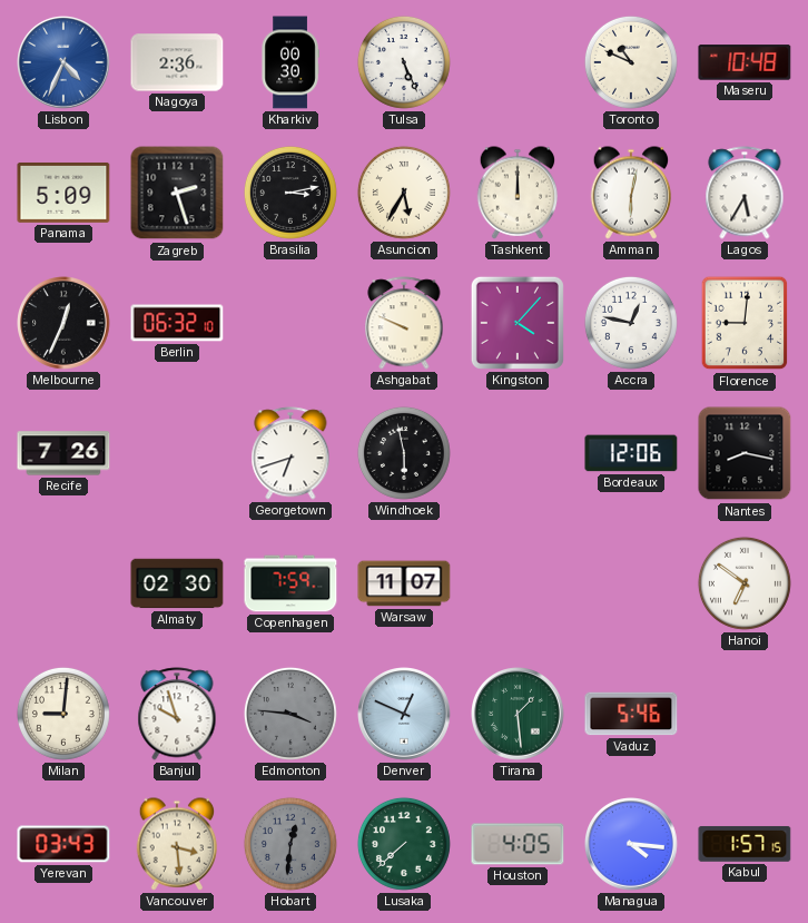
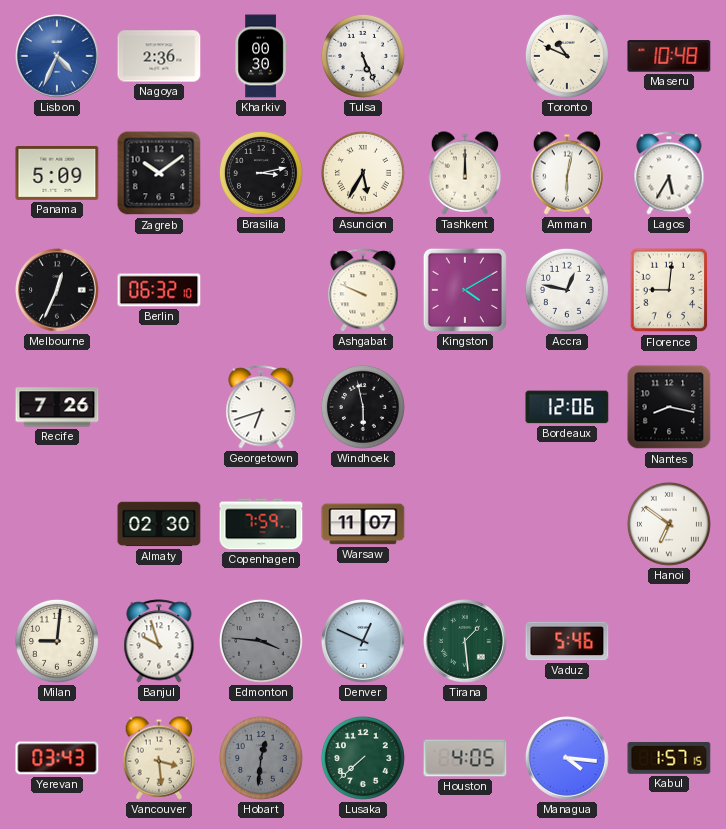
Zagreb: 2:27 -> 10:09
Kingston: 4:07 -> 4:10
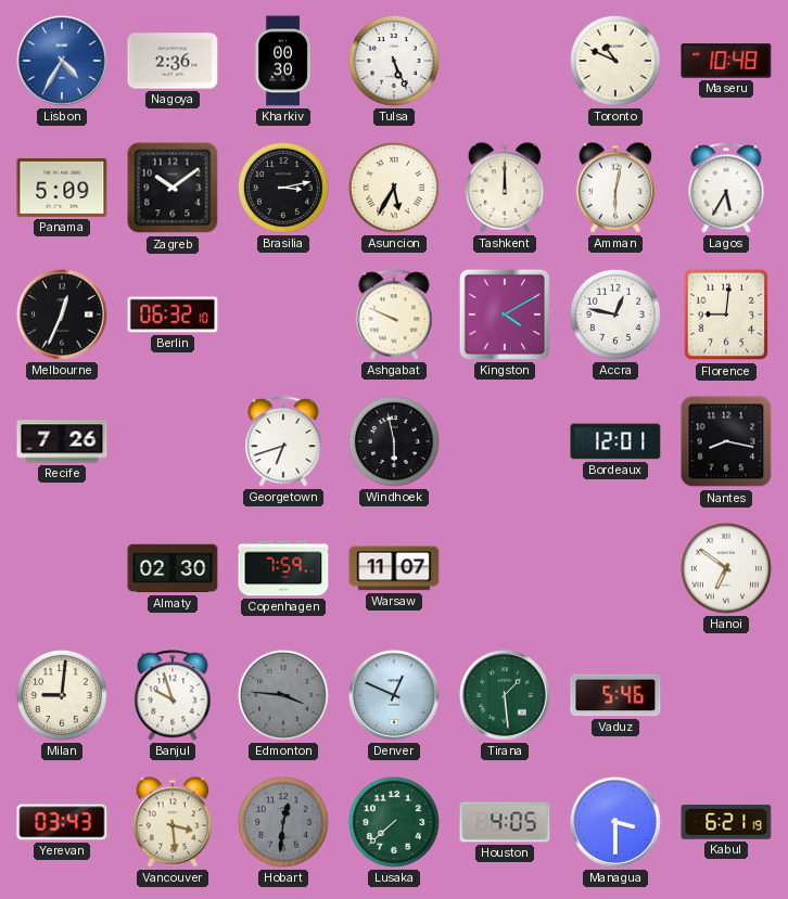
Lisbon: 4:34 -> 4:35
Bordeaux: 12:06 -> 12:01
Managua: 4:16 -> 3:30
Kabul: 1:57 -> 6:21
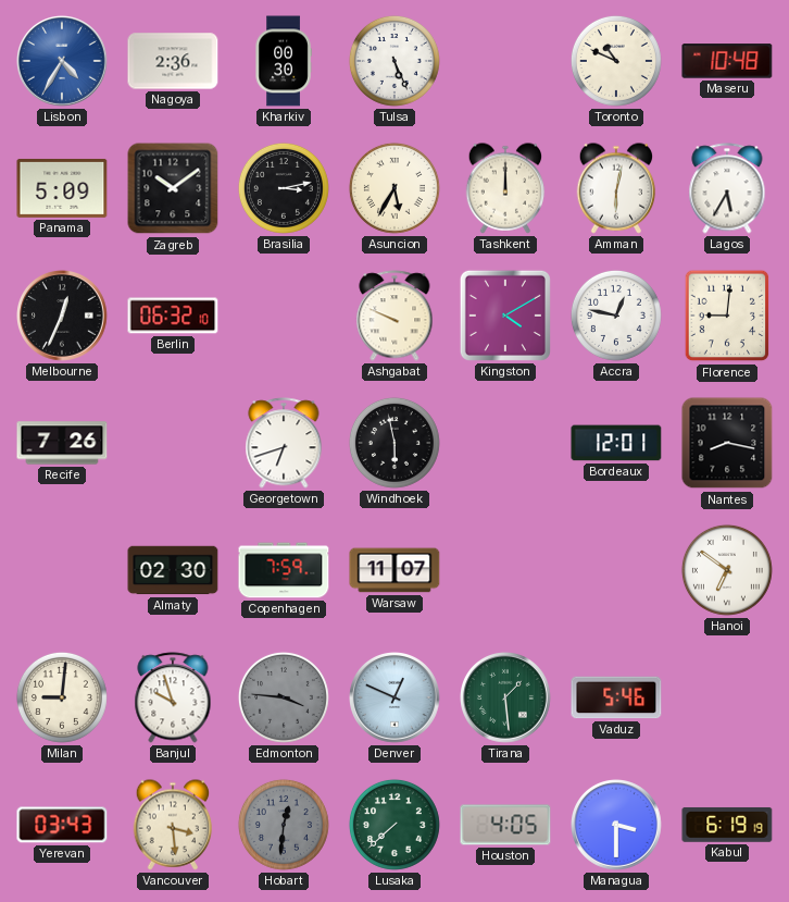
Kabul: 6:21 -> 6:19
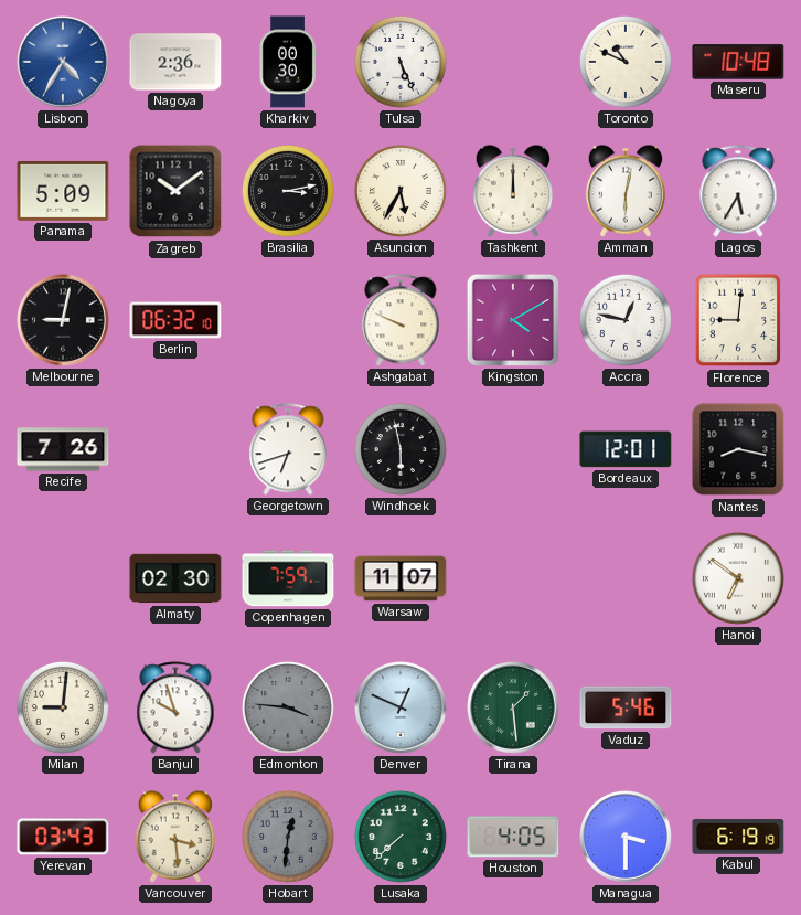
Melbourne: 12:34 -> 9:02
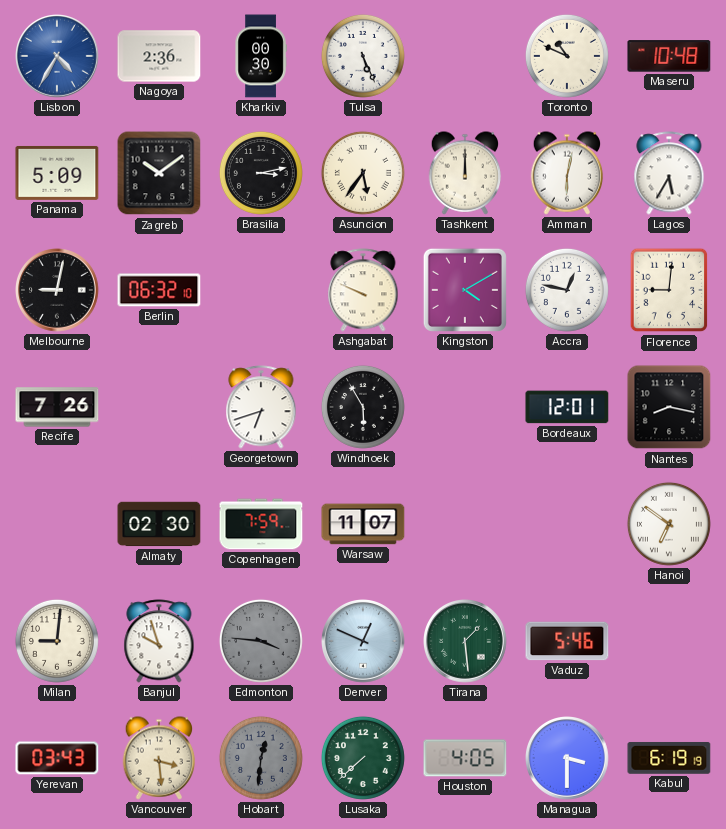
Asuncion: 5:35 -> 5:36
Windhoek: 5:58 -> 5:55
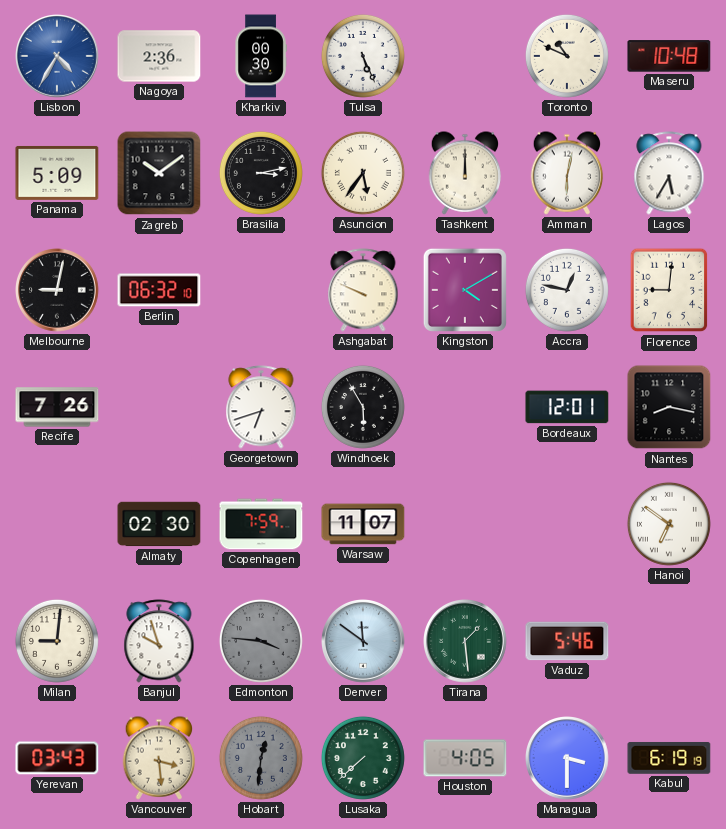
Denver: 12:49 -> 11:51
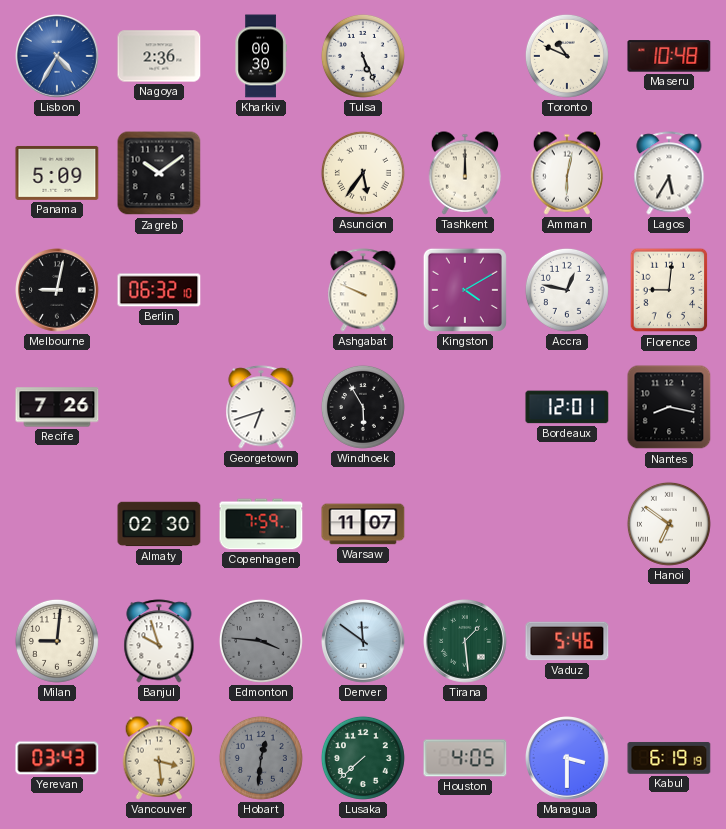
Brasilia: 3:13 -> none
